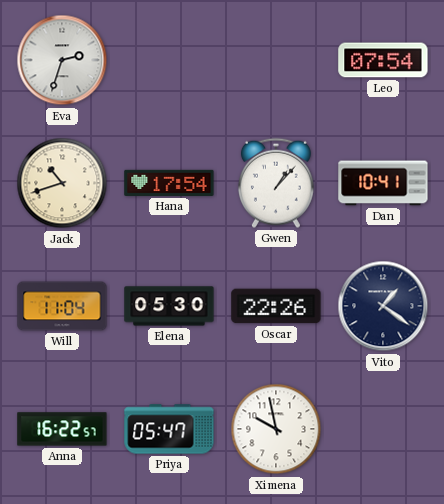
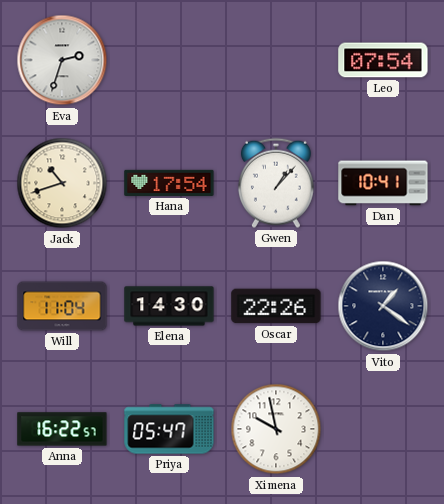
Elena: 05:30 -> 14:30
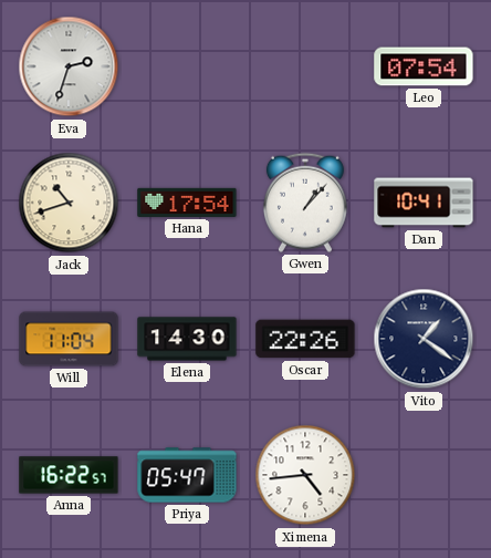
Ximena: 9:58 -> 4:44
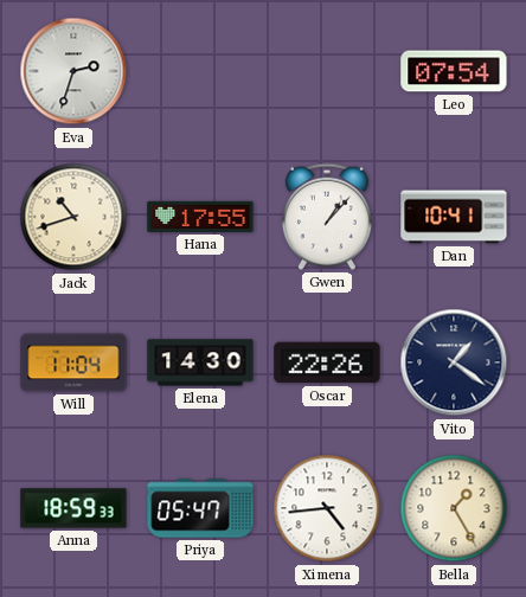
Hana: 17:54 -> 17:55
Anna: 16:22 -> 18:59
Bella: none -> 1:25
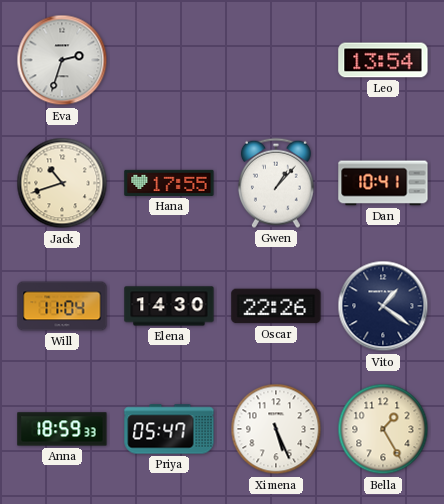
Leo: 07:54 -> 13:54
Ximena: 4:44 -> 5:26
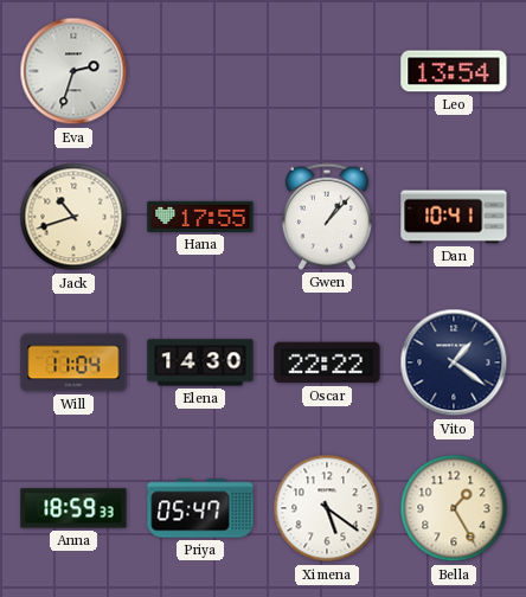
Oscar: 22:26 -> 22:22
Ximena: 5:26 -> 5:21
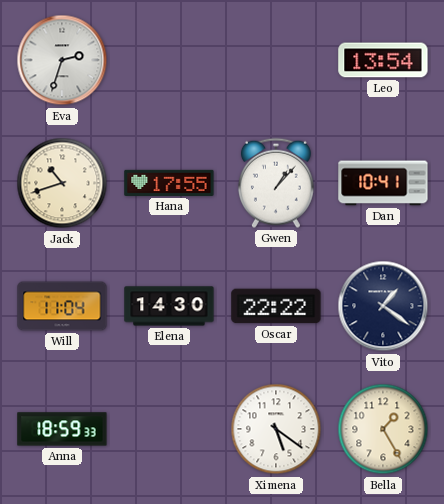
Priya: 05:47 -> none
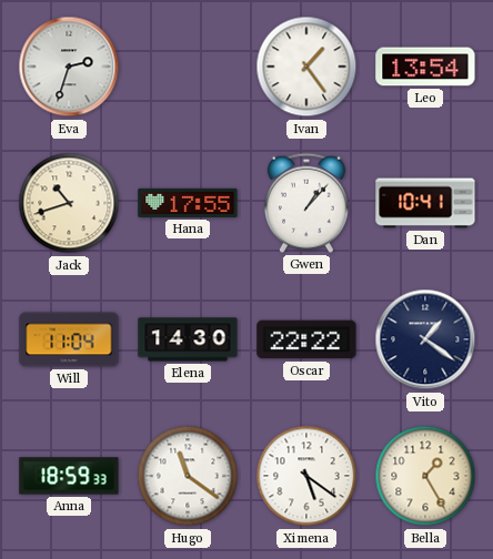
Ivan: none -> 1:24
Hugo: none -> 11:21
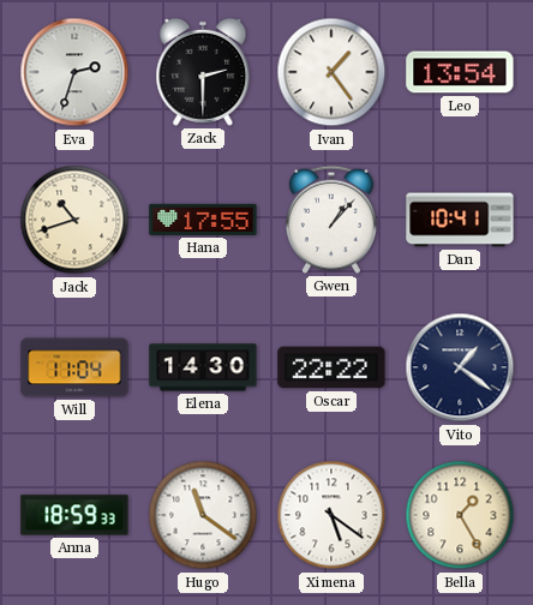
Zack: none -> 2:30
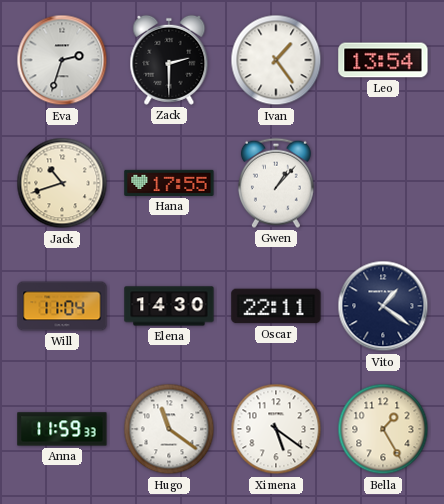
Dan: 10:41 -> none
Oscar: 22:22 -> 22:11
Anna: 18:59 -> 11:59
